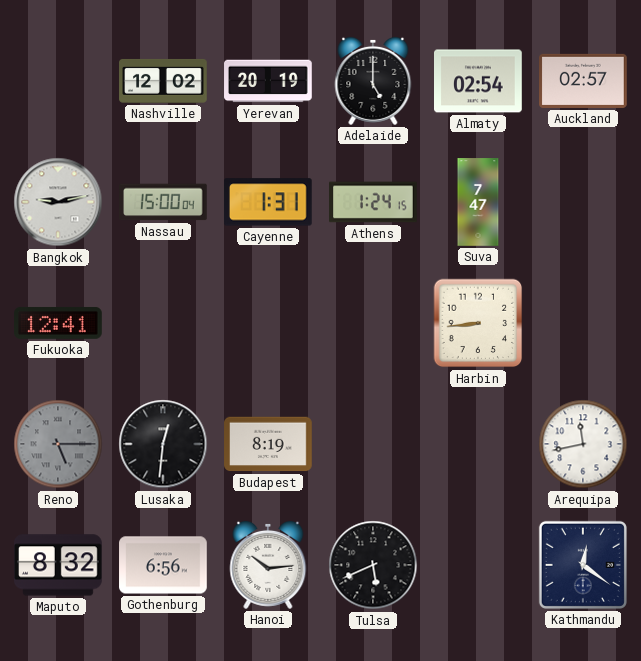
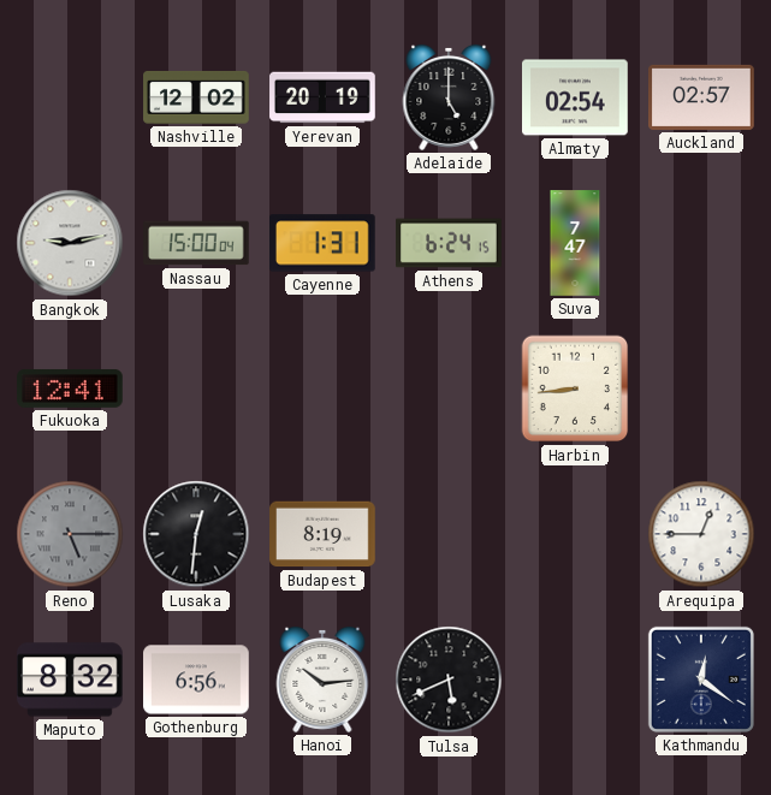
Athens: 1:24 -> 6:24
Arequipa: 11:43 -> 12:45
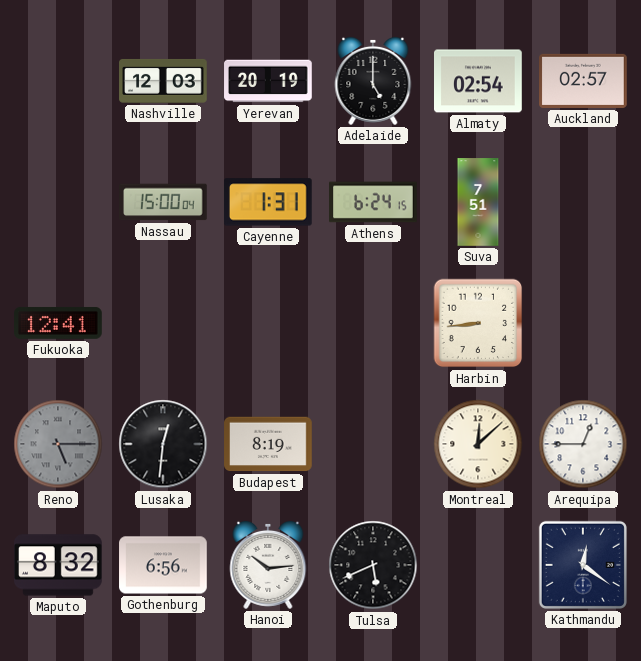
Nashville: 12:02 -> 12:03
Bangkok: 9:13 -> none
Suva: 7:47 -> 7:51
Montreal: none -> 12:08
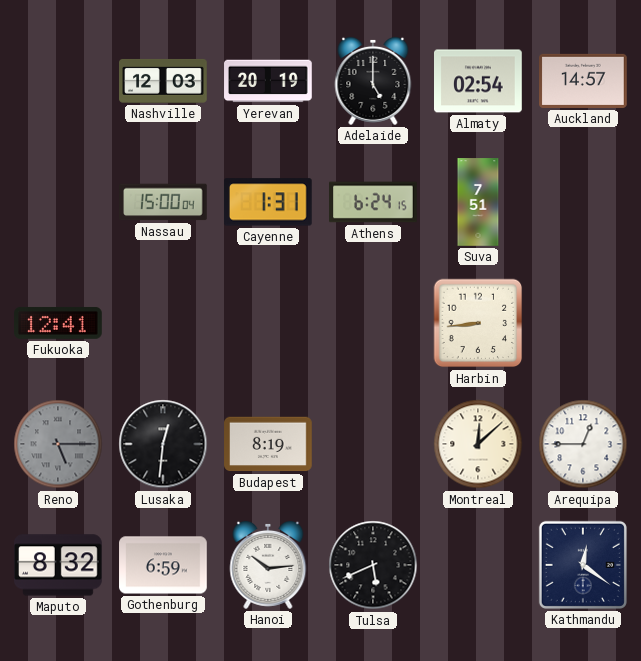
Auckland: 02:57 -> 14:57
Gothenburg: 6:56 -> 6:59
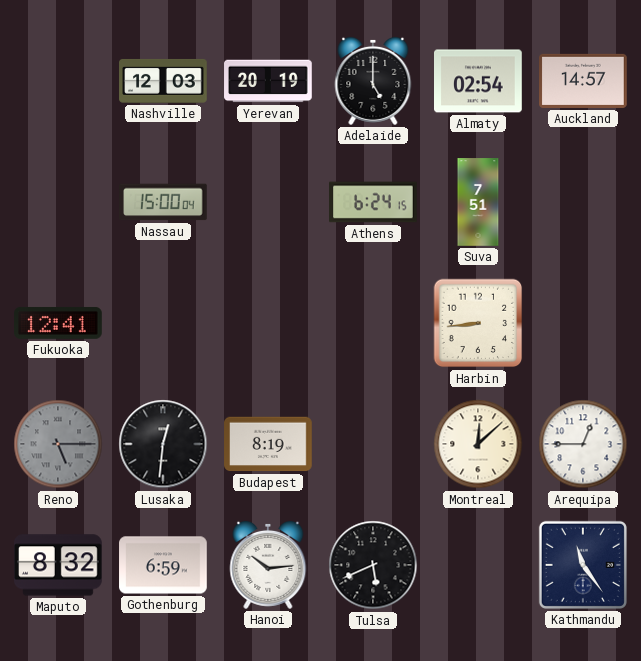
Cayenne: 1:31 -> none
Kathmandu: 12:21 -> 11:24
